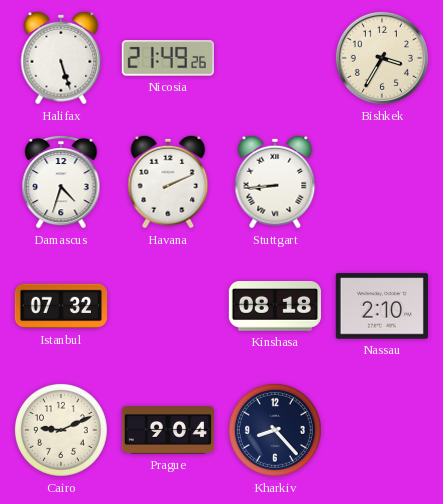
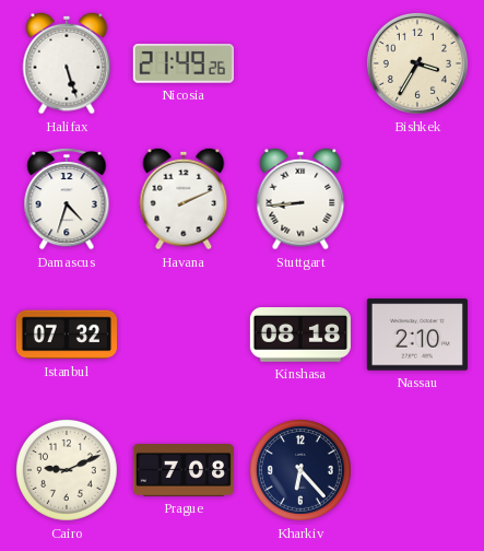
Prague: 9:04 -> 7:08
Kharkiv: 8:23 -> 6:23
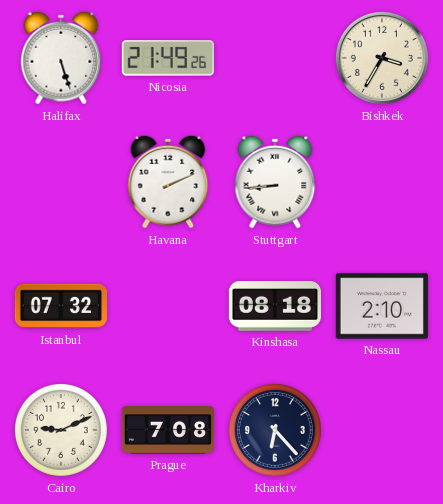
Damascus: 4:33 -> none
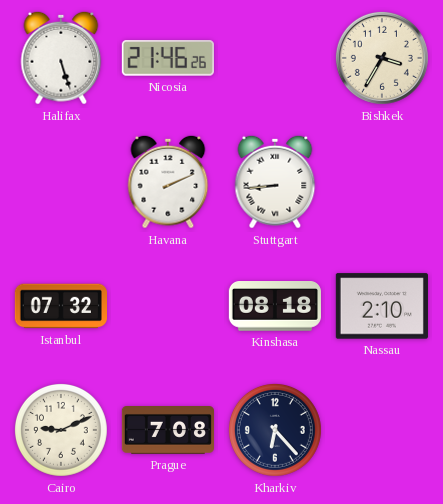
Nicosia: 21:49 -> 21:46
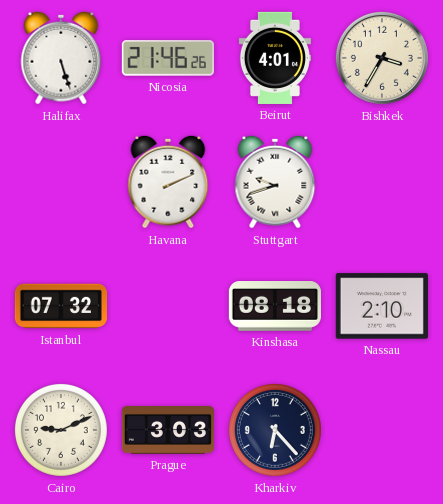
Beirut: none -> 4:01
Stuttgart: 8:44 -> 9:42
Prague: 7:08 -> 3:03
